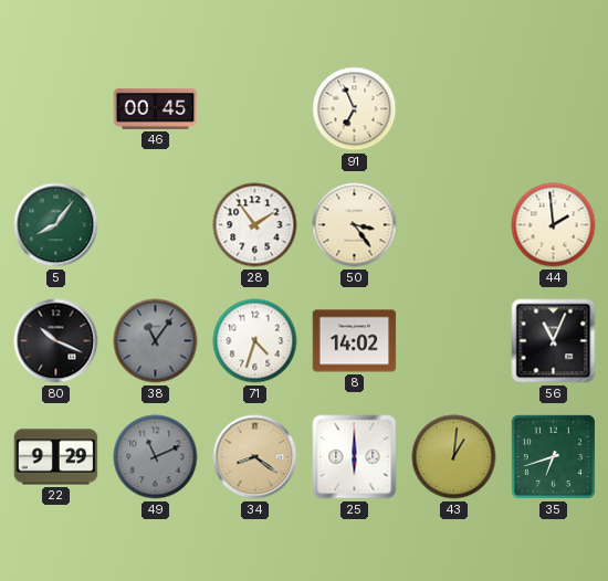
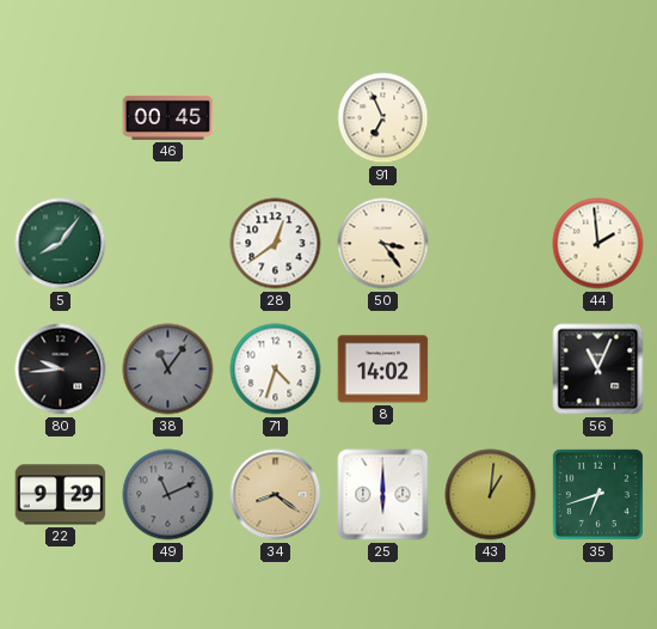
28: 1:54 -> 12:39
80: 10:19 -> 9:44
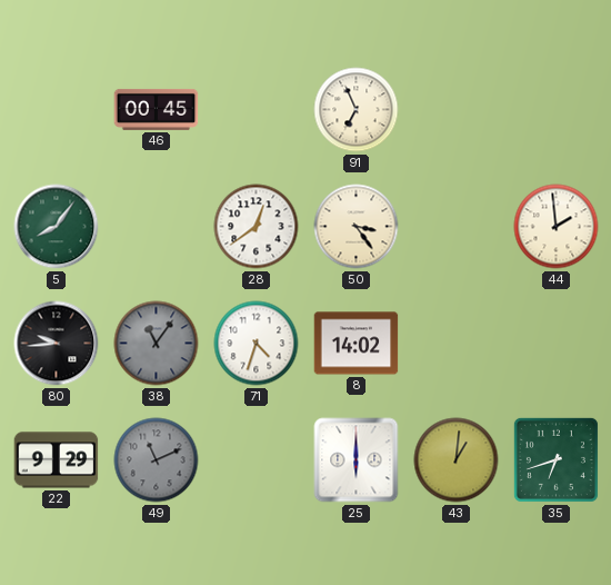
56: 11:04 -> none
34: 8:21 -> none
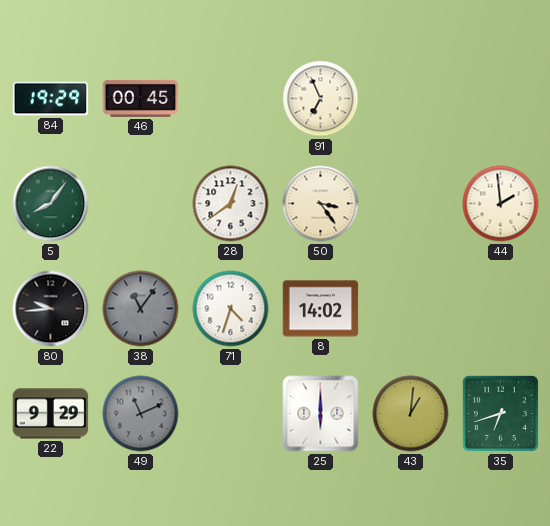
84: none -> 19:29
